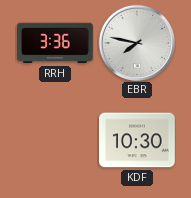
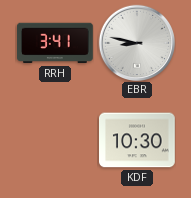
RRH: 3:36 -> 3:41
EBR: 7:47 -> 8:47
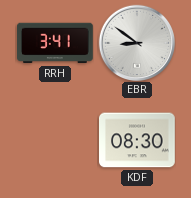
EBR: 8:47 -> 8:51
KDF: 10:30 -> 08:30
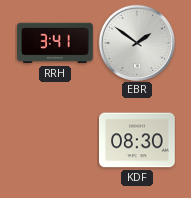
EBR: 8:51 -> 1:51
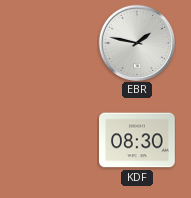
RRH: 3:41 -> none
EBR: 1:51 -> 1:47
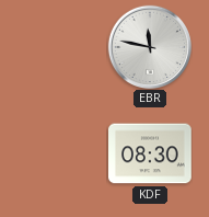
EBR: 1:47 -> 11:47
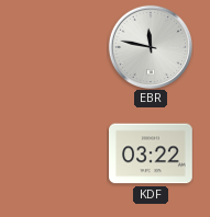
KDF: 08:30 -> 03:22
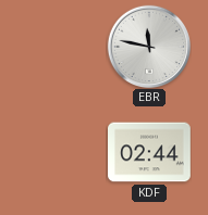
KDF: 03:22 -> 02:44
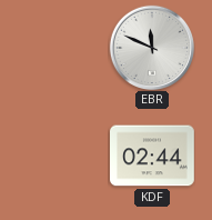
EBR: 11:47 -> 11:49
